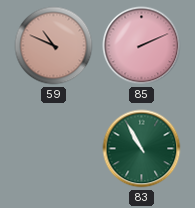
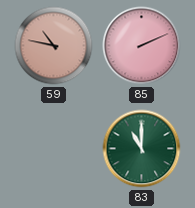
59: 10:49 -> 10:47
83: 10:55 -> 11:00
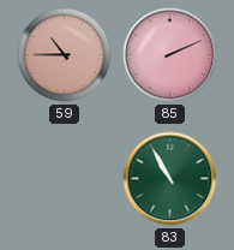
59: 10:47 -> 10:45
83: 11:00 -> 10:55
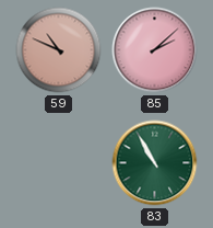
59: 10:45 -> 10:49
85: 2:11 -> 2:08
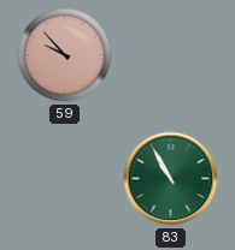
59: 10:49 -> 9:53
85: 2:08 -> none
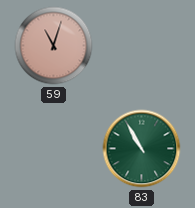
59: 9:53 -> 11:03
